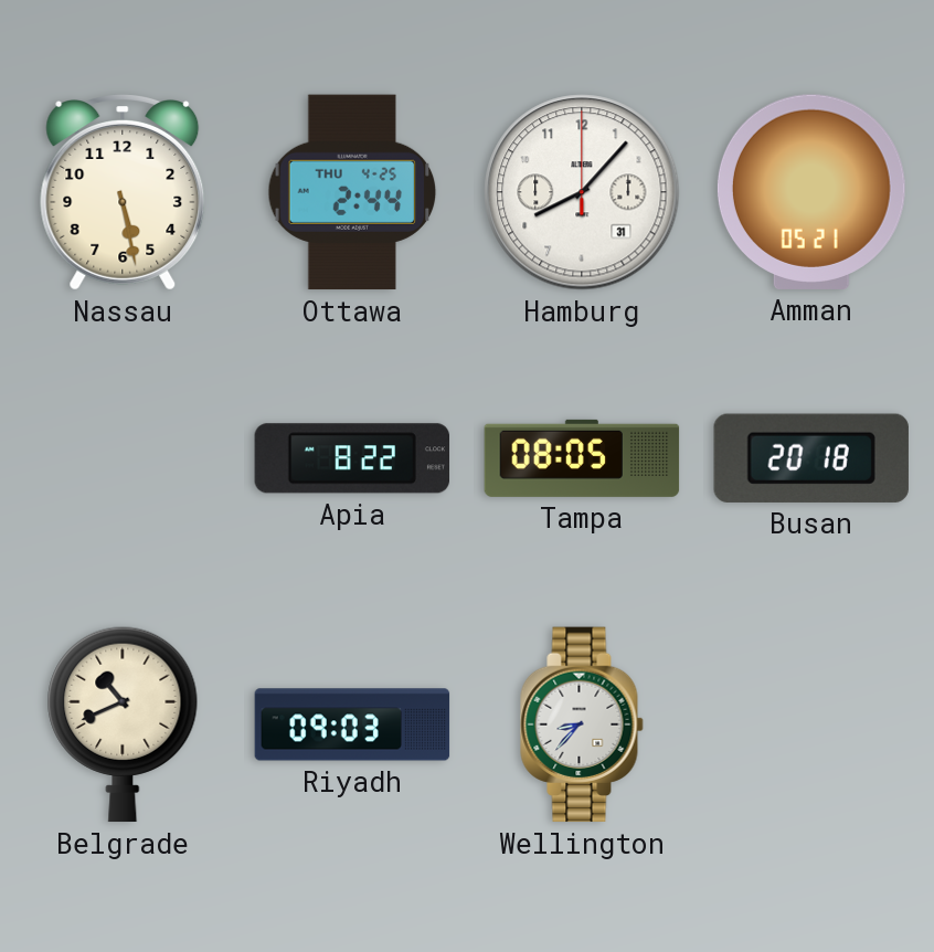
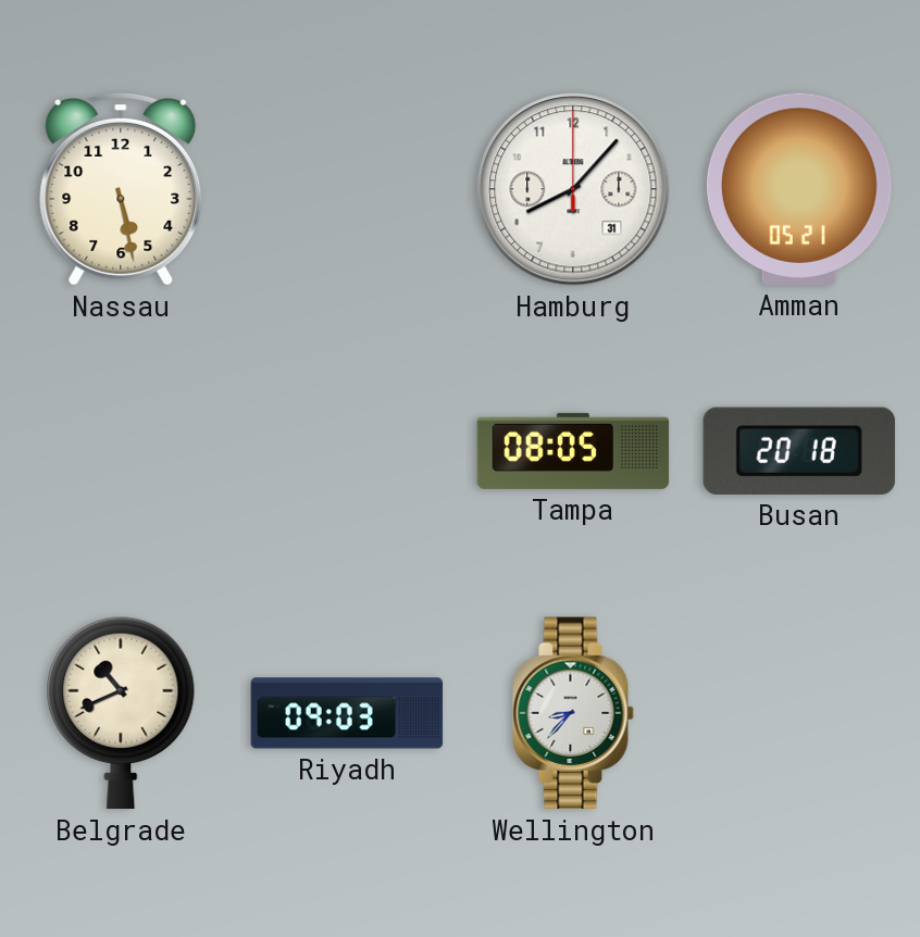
Ottawa: 2:44 -> none
Apia: 8:22 -> none
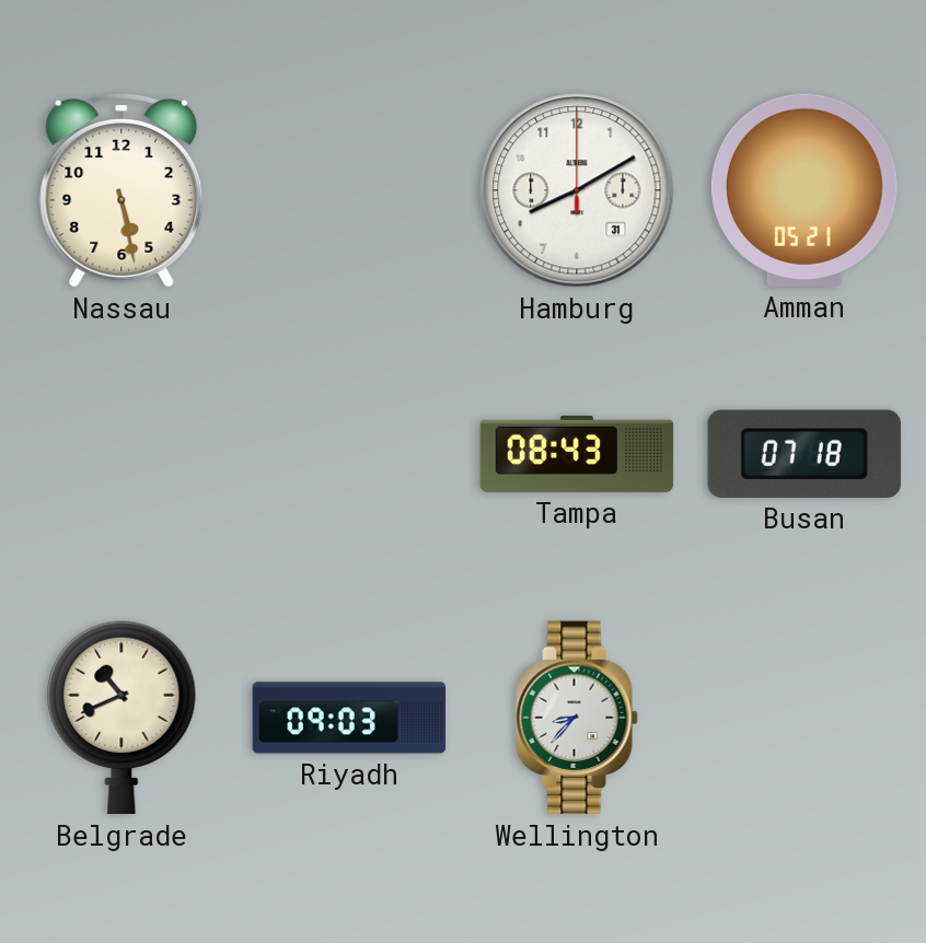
Hamburg: 8:07 -> 8:10
Tampa: 08:05 -> 08:43
Busan: 20:18 -> 07:18
